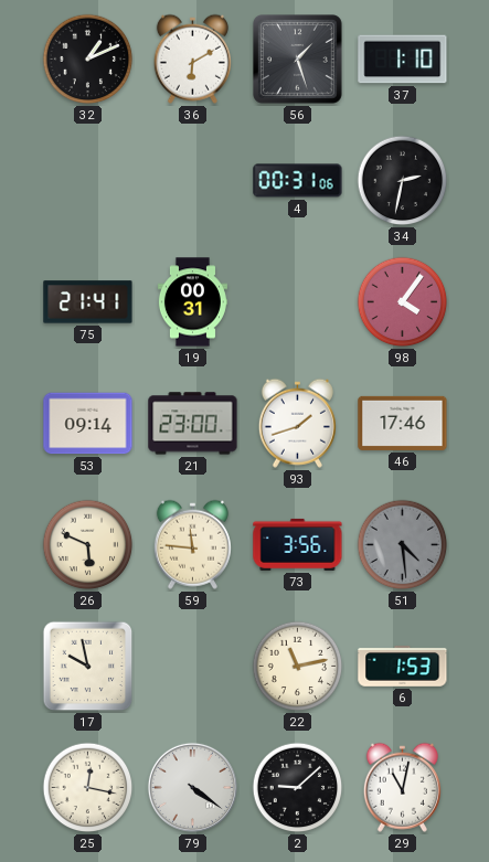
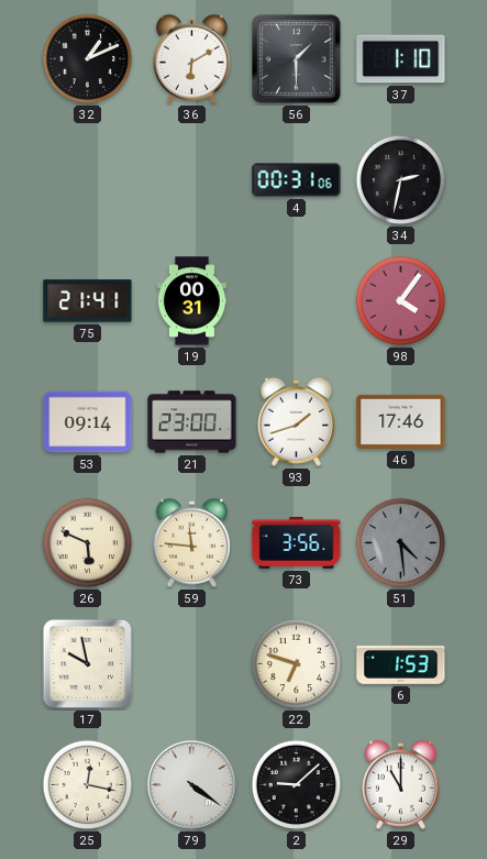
56: 1:27 -> 1:30
22: 11:13 -> 6:48
29: 11:02 -> 11:00
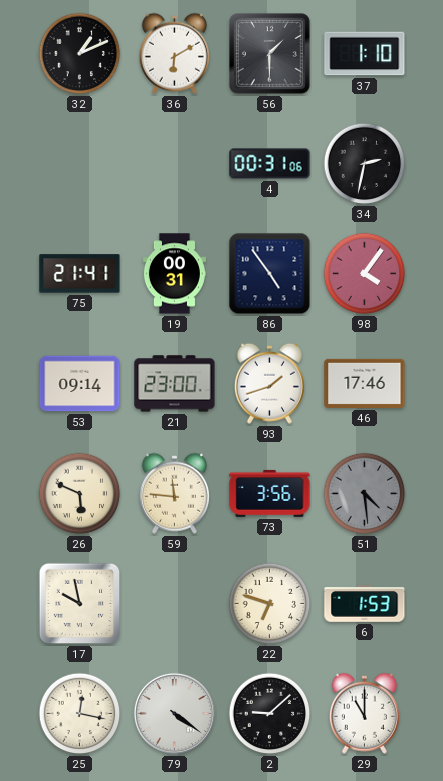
86: none -> 4:54
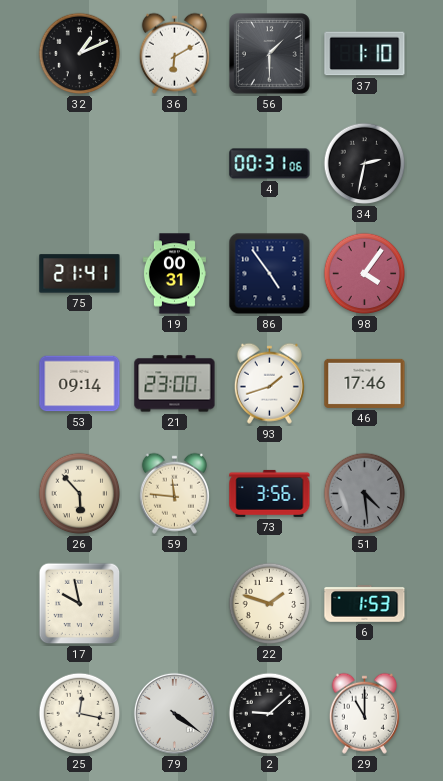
26: 5:49 -> 5:53
22: 6:48 -> 1:48
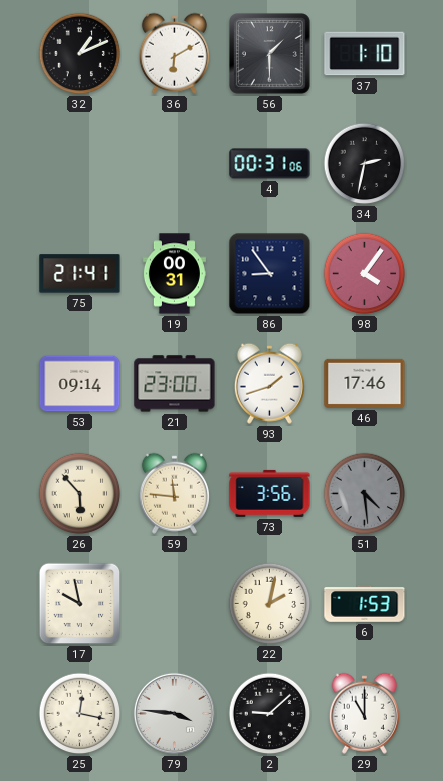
86: 4:54 -> 8:54
22: 1:48 -> 2:02
79: 4:21 -> 3:46
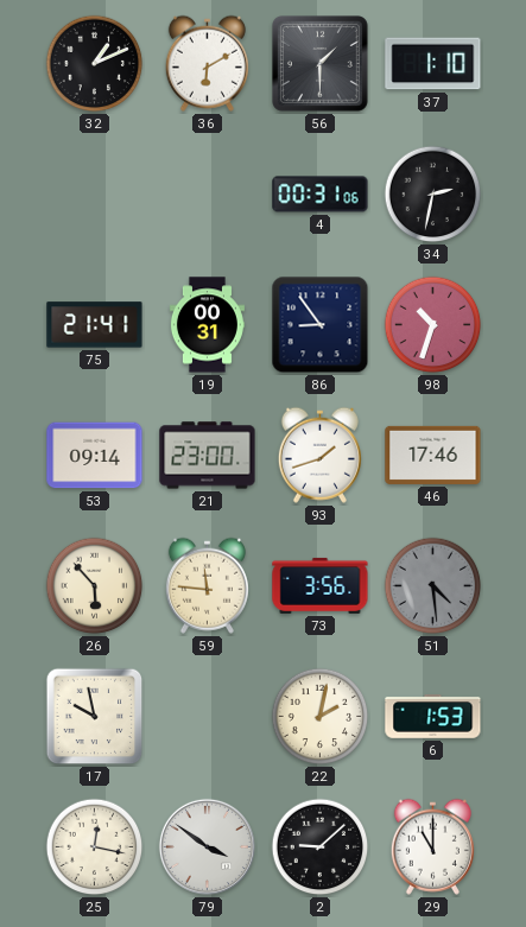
98: 4:06 -> 10:33
79: 3:46 -> 3:51
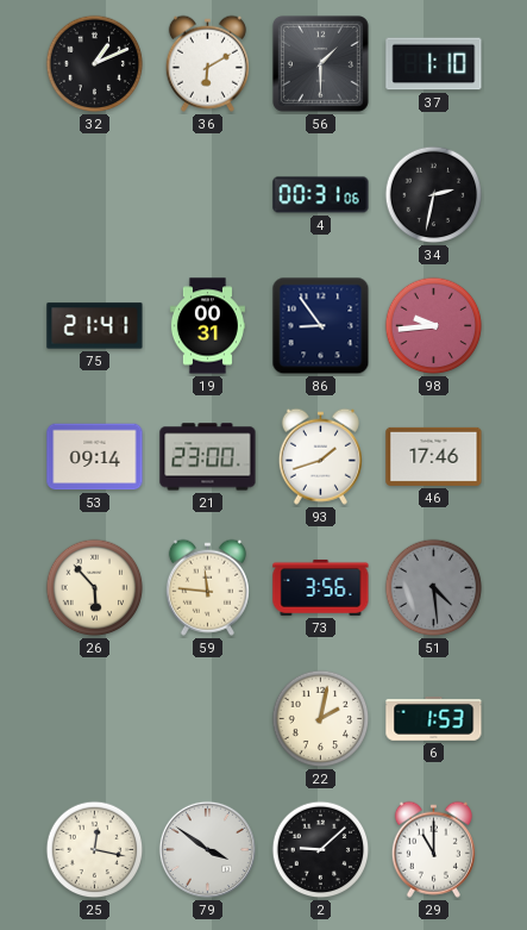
98: 10:33 -> 9:44
17: 9:58 -> none
